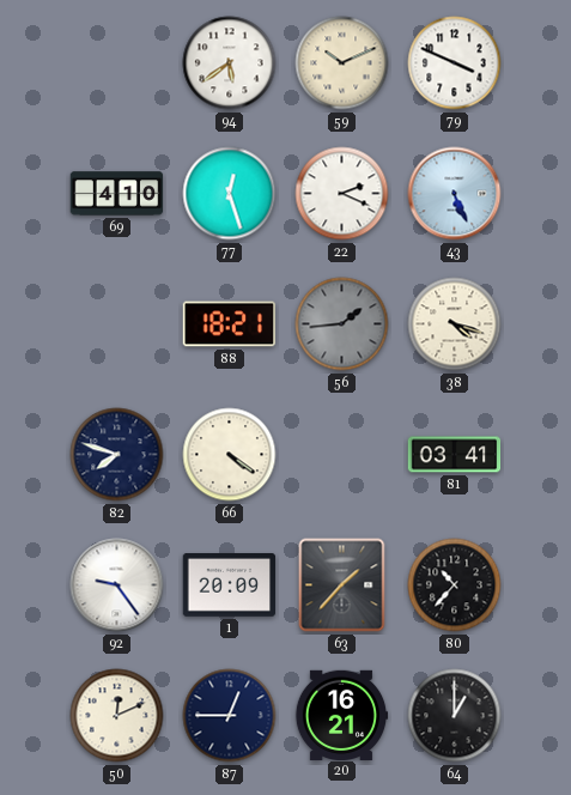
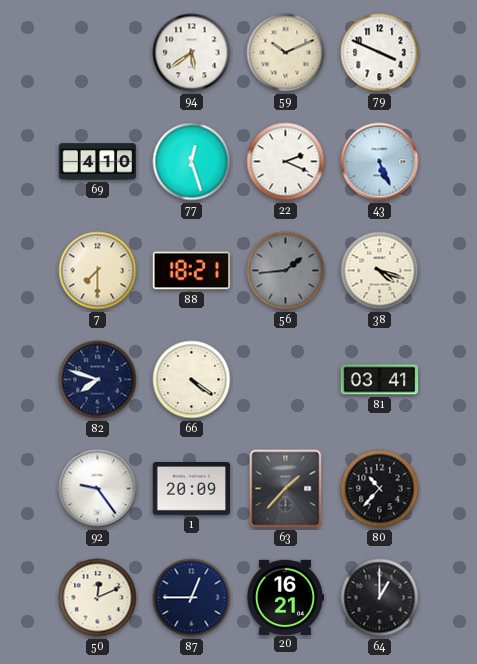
7: none -> 7:30
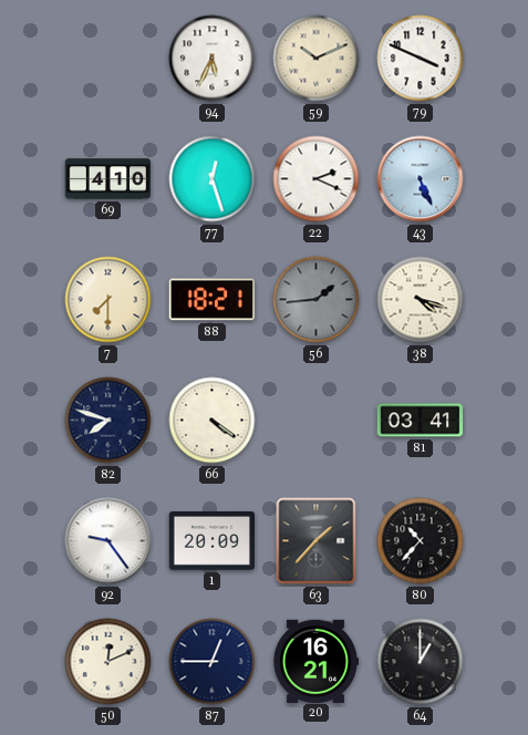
94: 5:39 -> 5:34
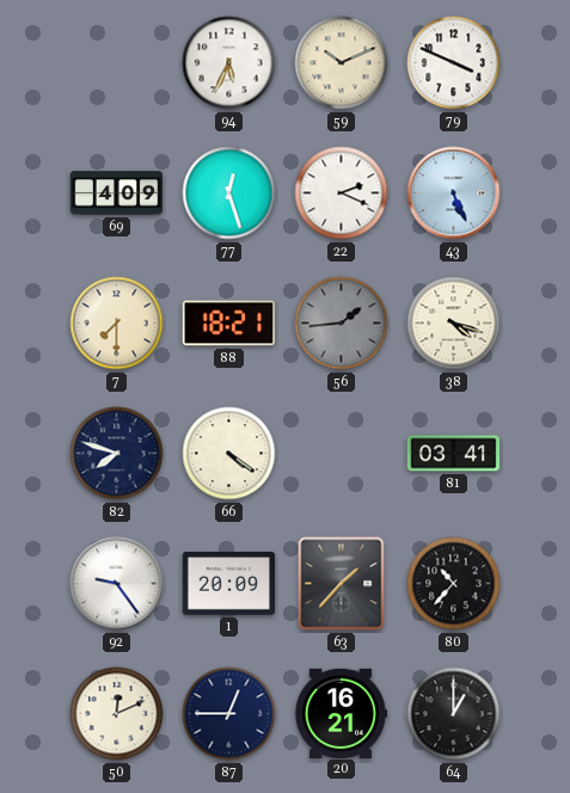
69: 4:10 -> 4:09
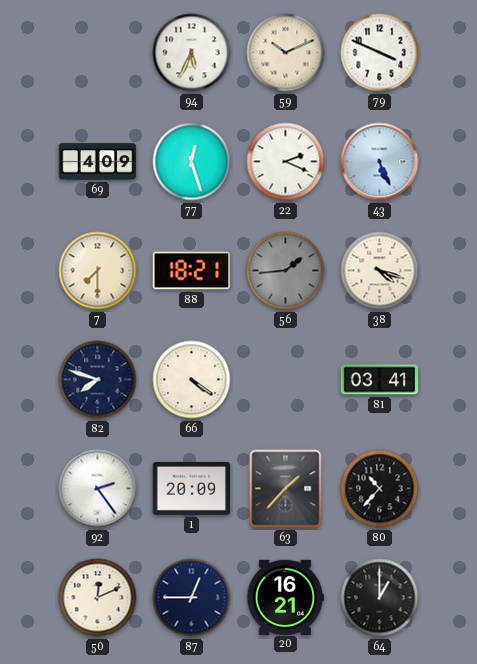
92: 9:24 -> 2:24
